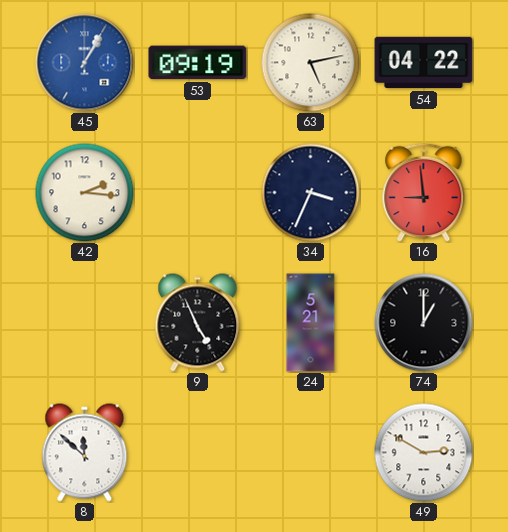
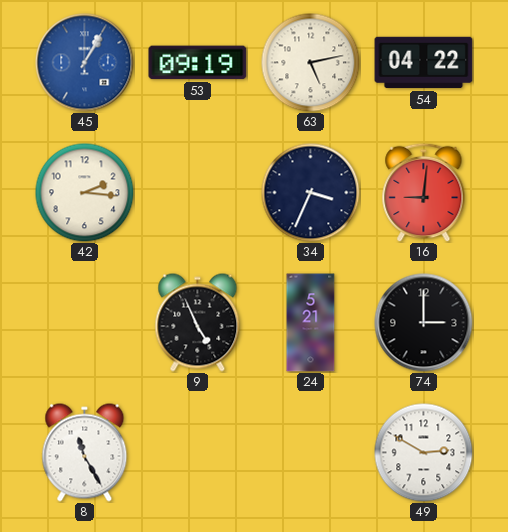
16: 8:59 -> 9:01
74: 1:00 -> 3:00
8: 11:52 -> 11:25
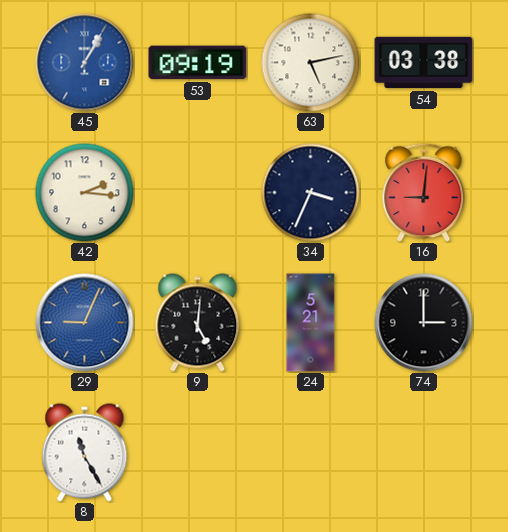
54: 04:22 -> 03:38
29: none -> 9:04
9: 4:56 -> 5:01
49: 2:50 -> none
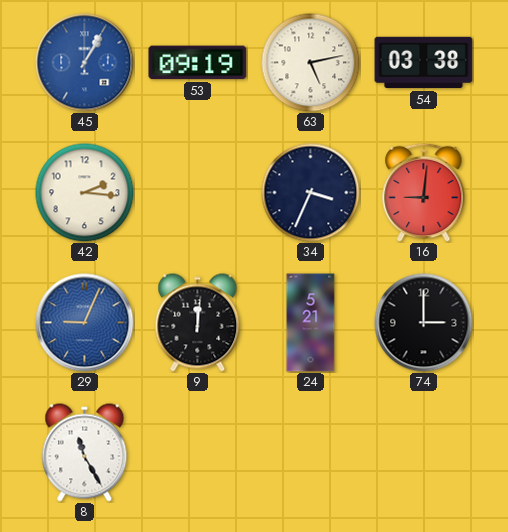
9: 5:01 -> 12:01
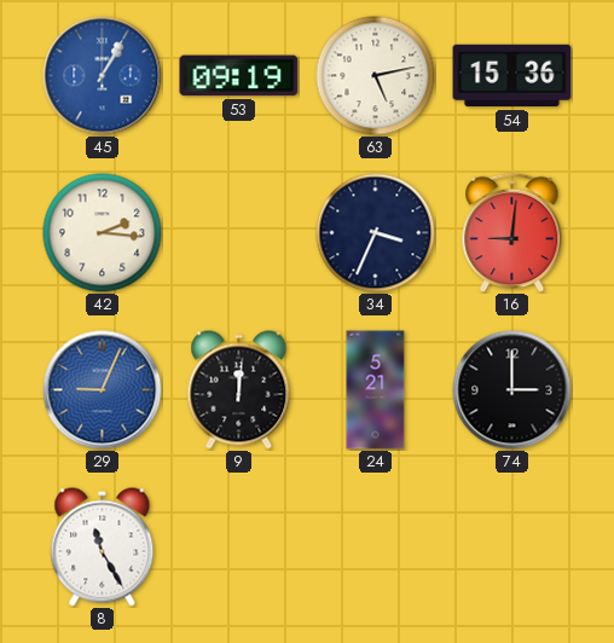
54: 03:38 -> 15:36
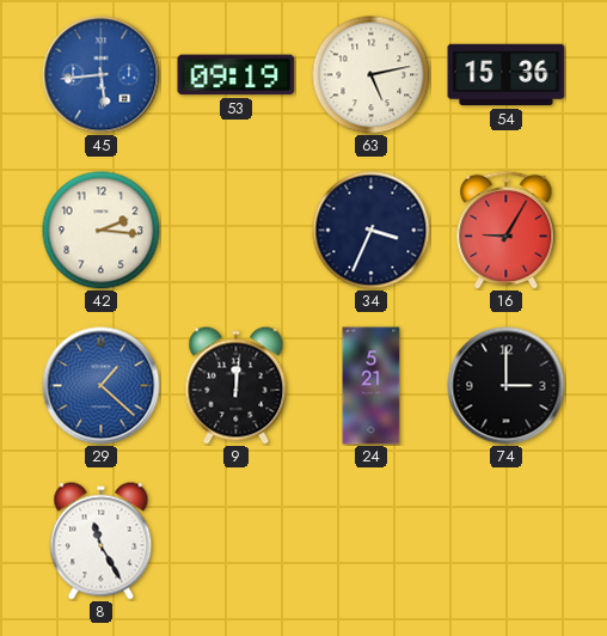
45: 1:05 -> 5:44
16: 9:01 -> 9:05
29: 9:04 -> 1:22
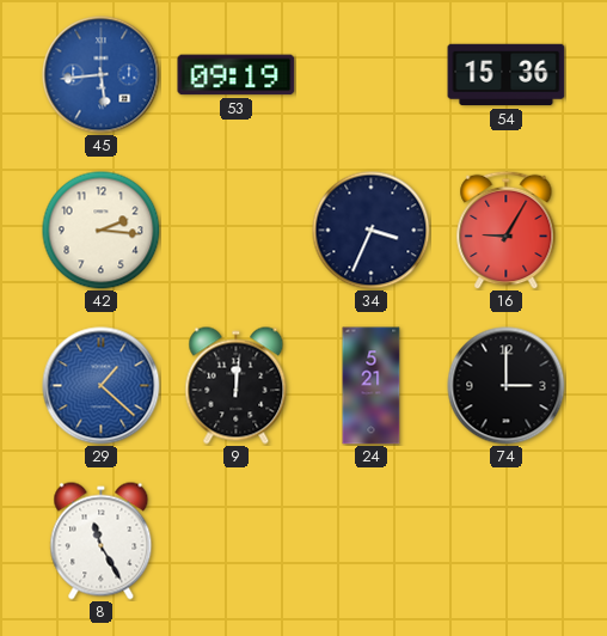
63: 5:13 -> none
